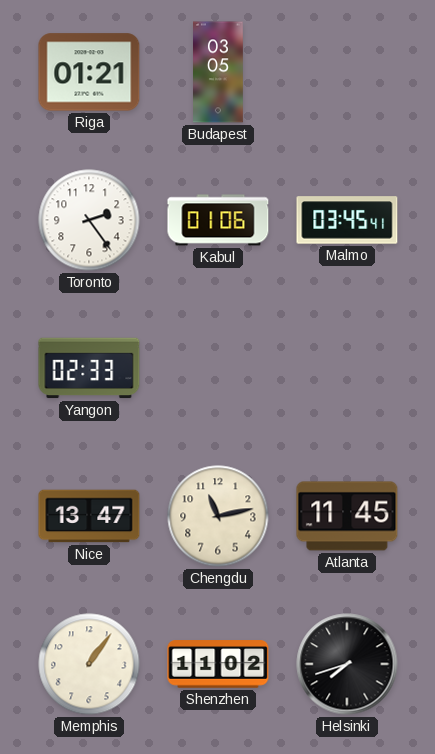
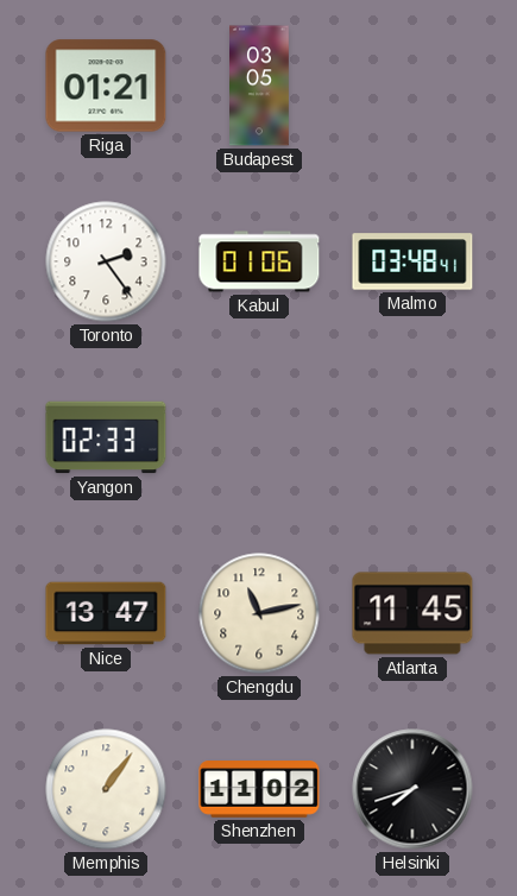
Malmo: 03:45 -> 03:48
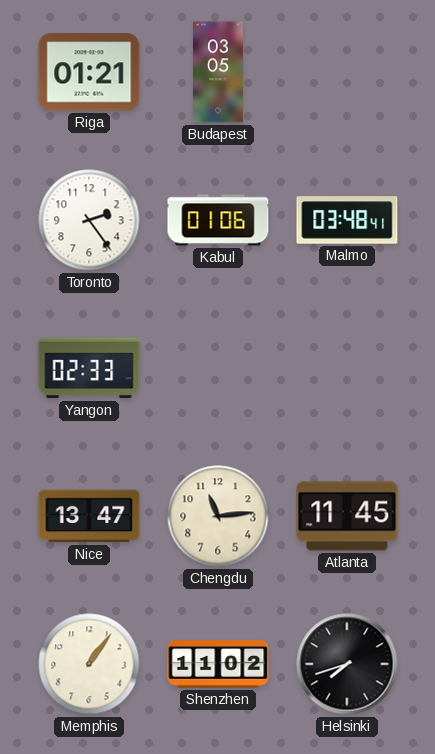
Chengdu: 11:13 -> 11:14
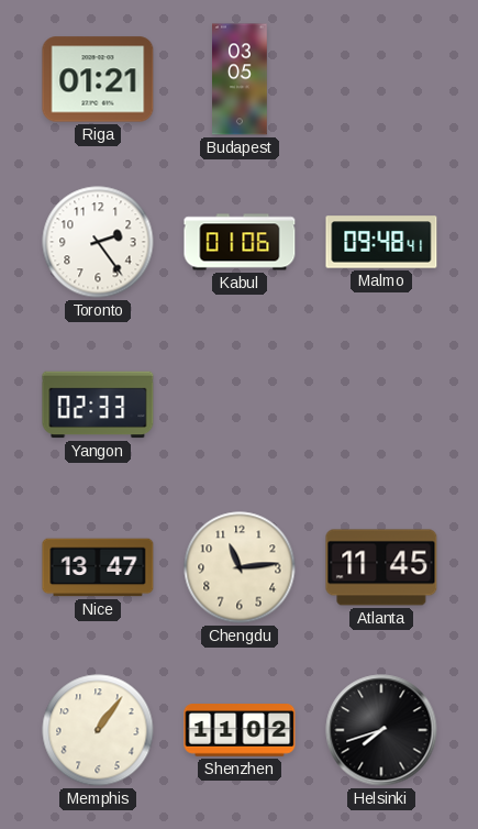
Malmo: 03:48 -> 09:48
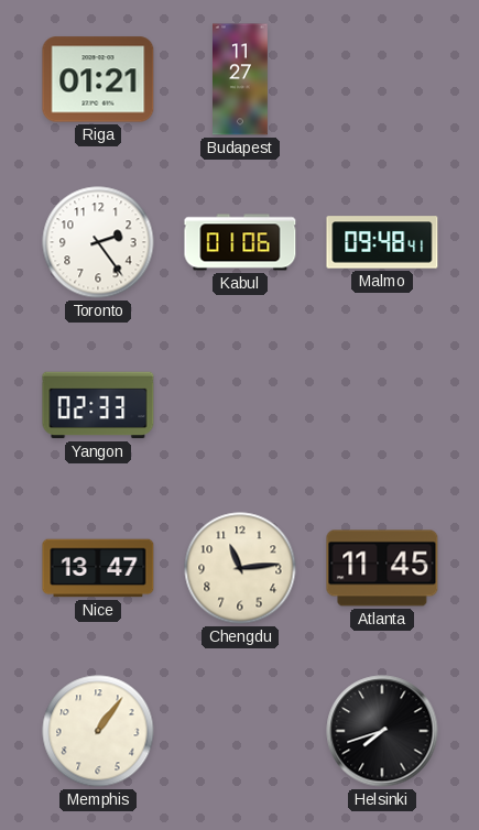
Budapest: 03:05 -> 11:27
Shenzhen: 11:02 -> none
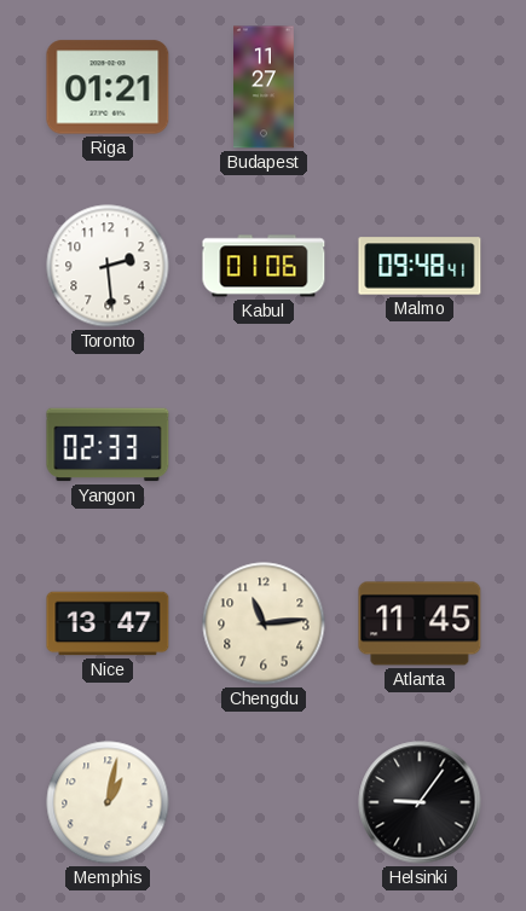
Toronto: 2:24 -> 2:29
Memphis: 1:06 -> 1:02
Helsinki: 7:42 -> 9:06
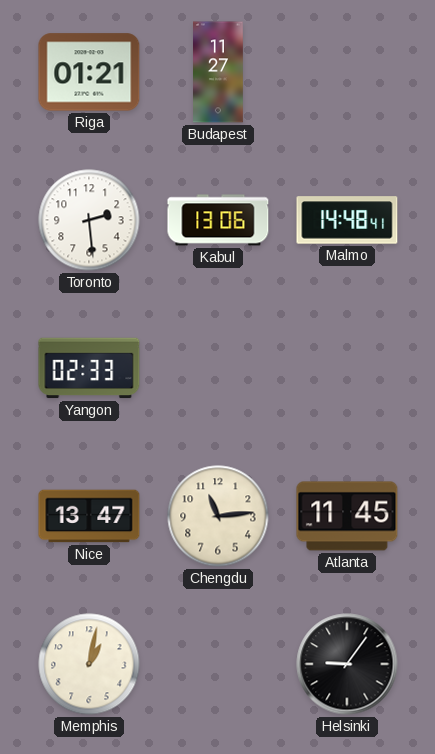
Kabul: 01:06 -> 13:06
Malmo: 09:48 -> 14:48
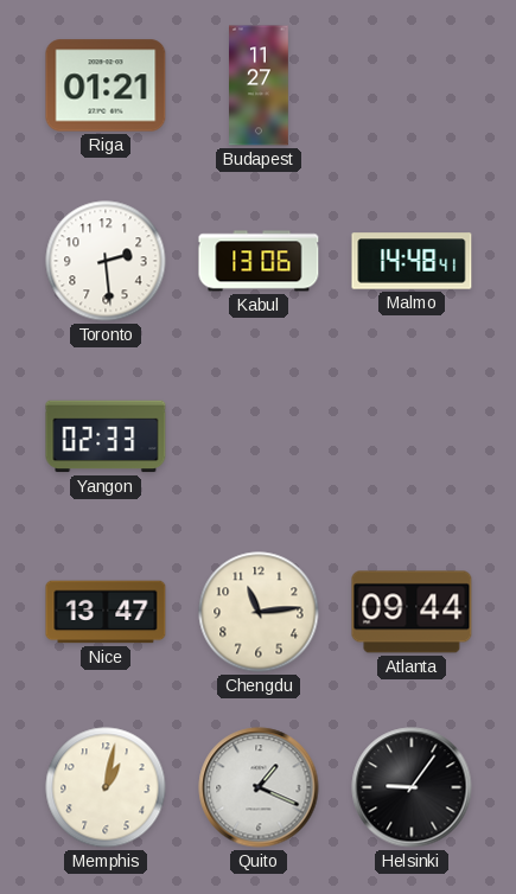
Atlanta: 11:45 -> 09:44
Quito: none -> 1:19
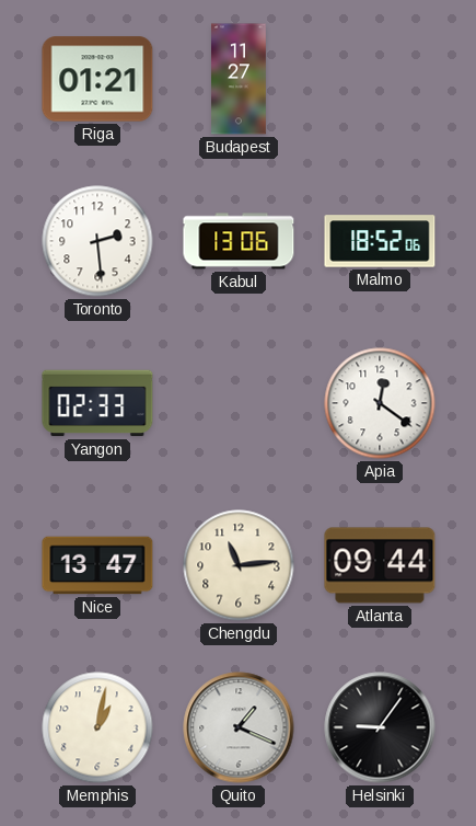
Malmo: 14:48 -> 18:52
Apia: none -> 12:21
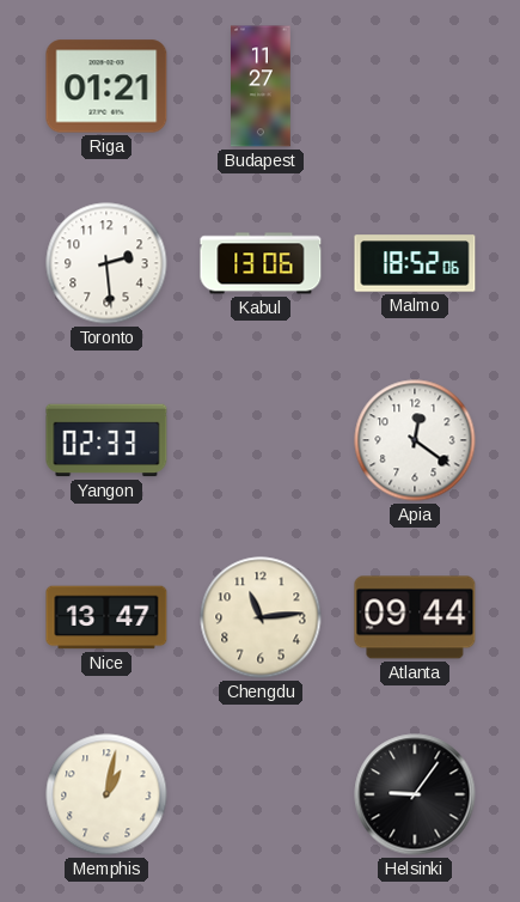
Quito: 1:19 -> none
